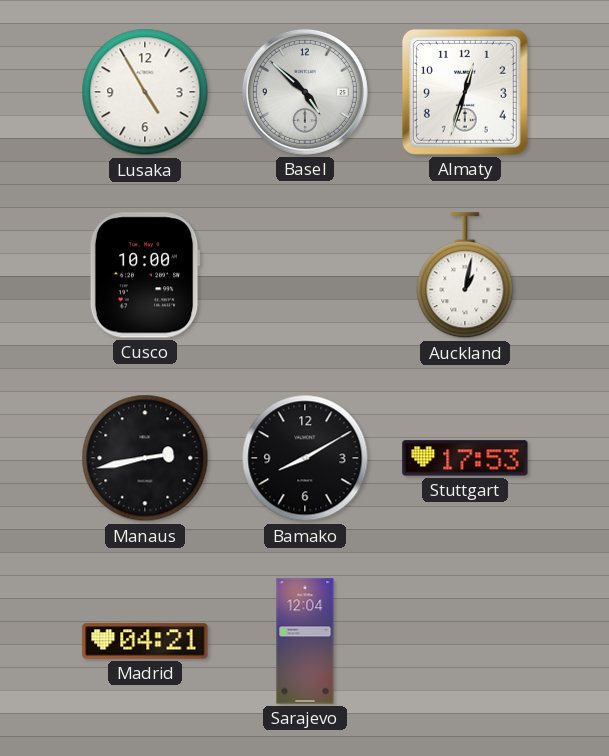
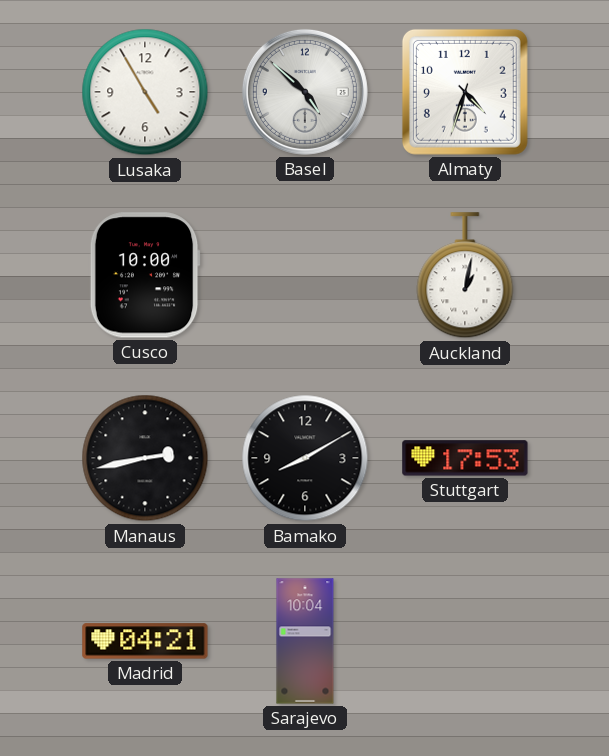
Almaty: 12:33 -> 4:33
Sarajevo: 12:04 -> 10:04
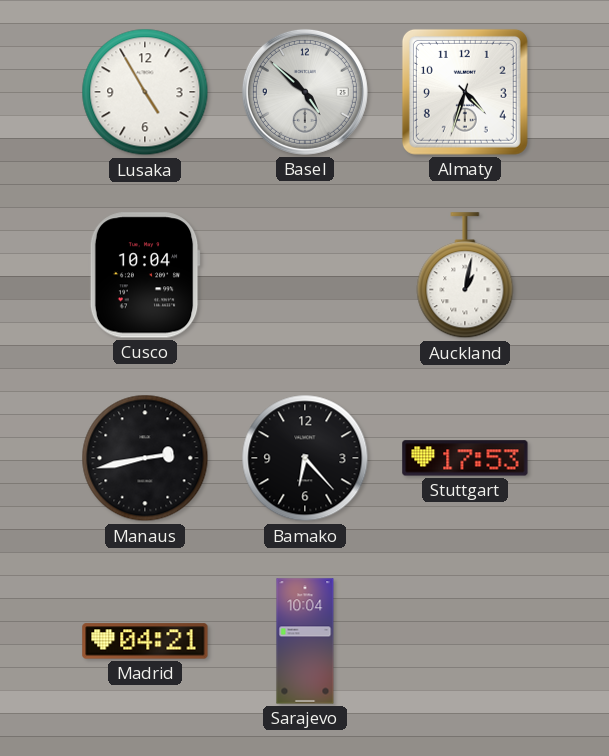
Cusco: 10:00 -> 10:04
Bamako: 8:10 -> 6:23
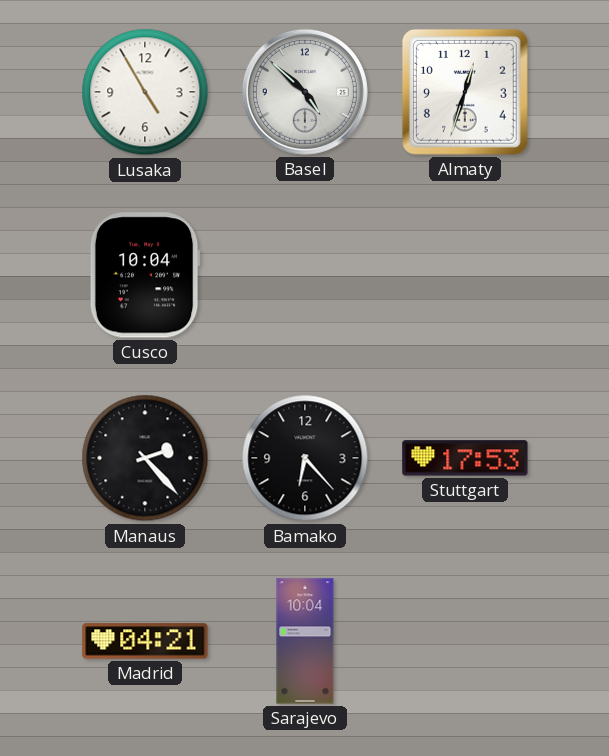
Almaty: 4:33 -> 12:33
Auckland: 1:02 -> none
Manaus: 2:43 -> 2:23
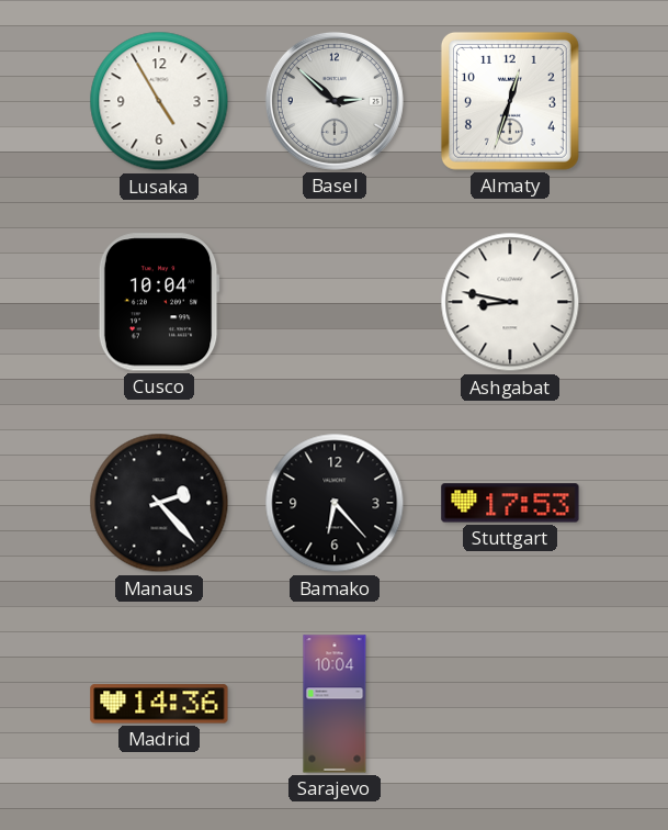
Basel: 4:52 -> 2:52
Ashgabat: none -> 8:47
Madrid: 04:21 -> 14:36
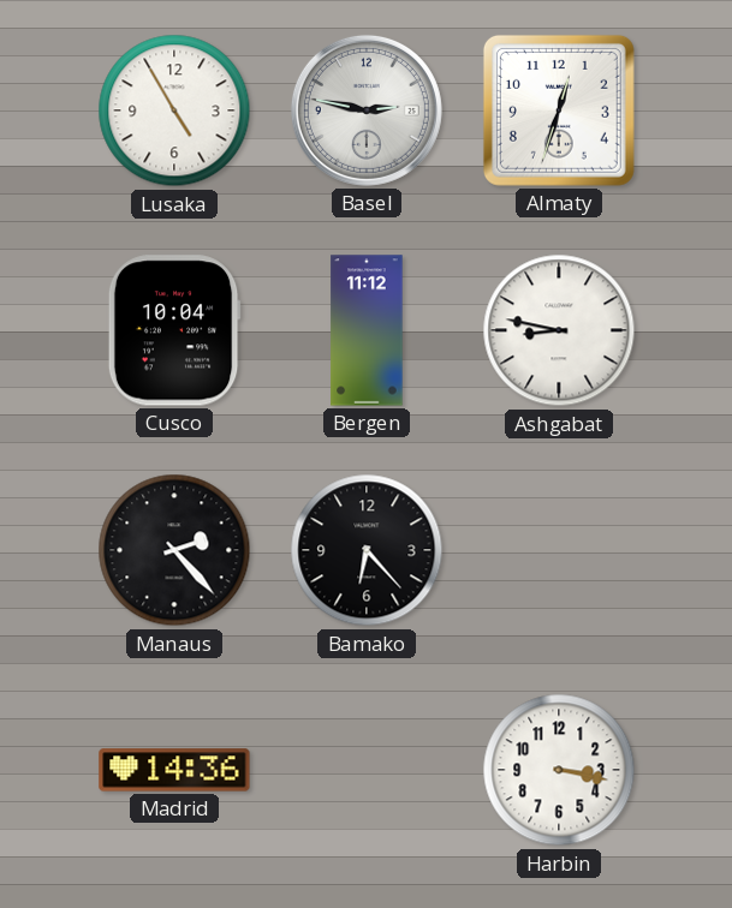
Basel: 2:52 -> 2:47
Bergen: none -> 11:12
Stuttgart: 17:53 -> none
Sarajevo: 10:04 -> none
Harbin: none -> 3:17
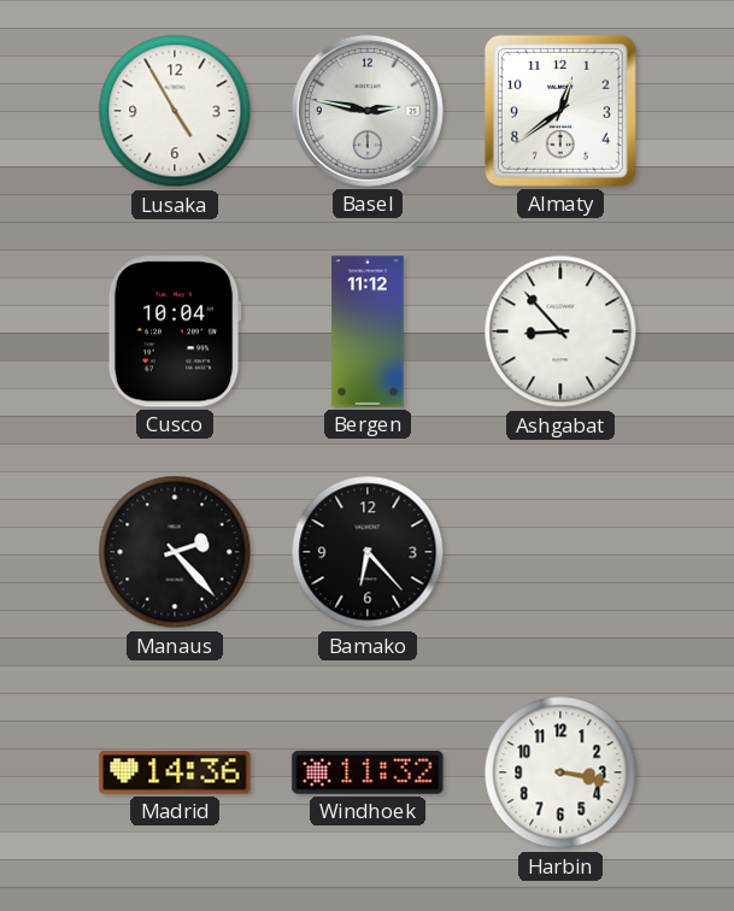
Almaty: 12:33 -> 12:39
Ashgabat: 8:47 -> 8:53
Windhoek: none -> 11:32
